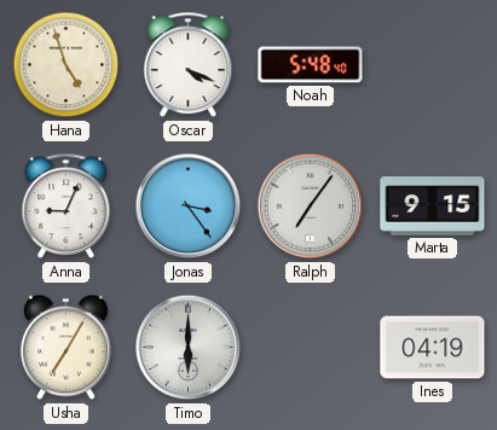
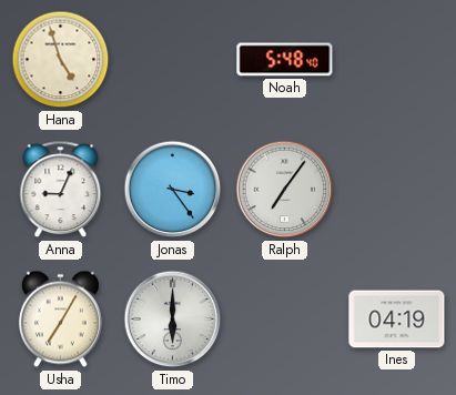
Oscar: 4:19 -> none
Marta: 9:15 -> none
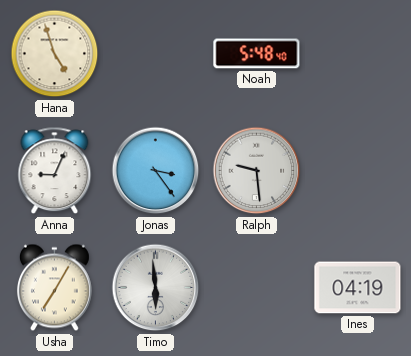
Ralph: 7:06 -> 9:29
Timo: 6:00 -> 5:59
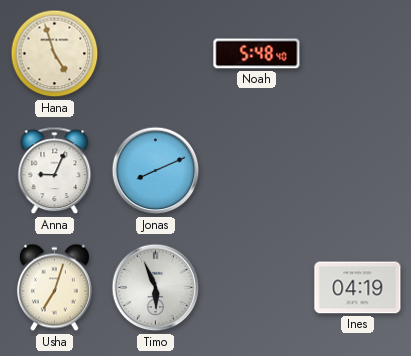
Jonas: 3:24 -> 8:11
Ralph: 9:29 -> none
Usha: 7:05 -> 7:03
Timo: 5:59 -> 5:56
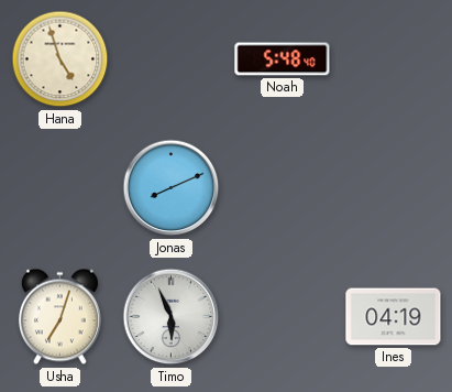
Anna: 9:04 -> none
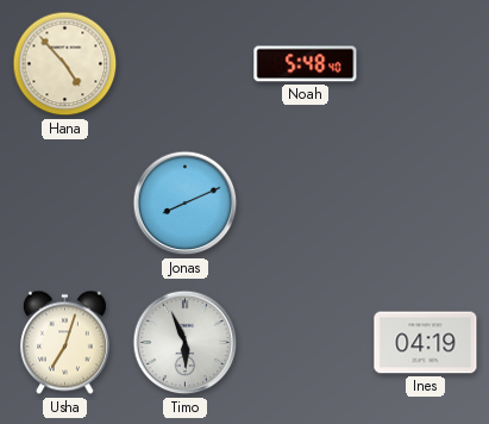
Hana: 4:57 -> 4:53
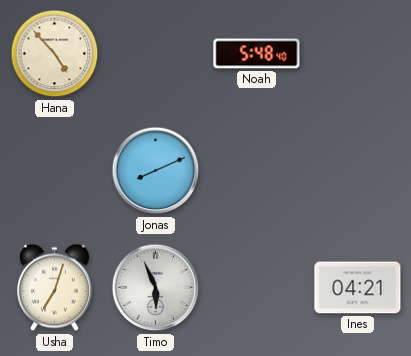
Ines: 04:19 -> 04:21
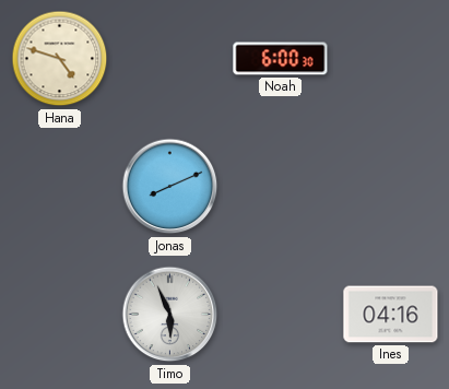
Hana: 4:53 -> 4:48
Noah: 5:48 -> 6:00
Usha: 7:03 -> none
Ines: 04:21 -> 04:16
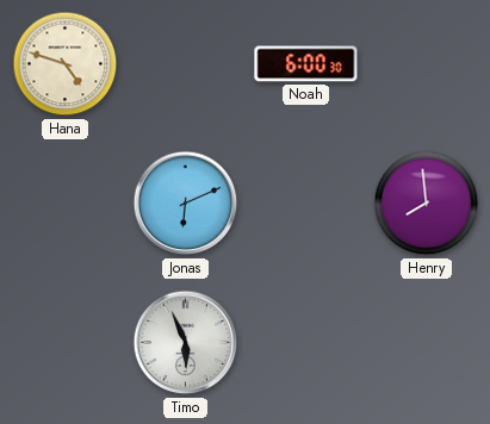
Jonas: 8:11 -> 6:11
Henry: none -> 7:59
Ines: 04:16 -> none
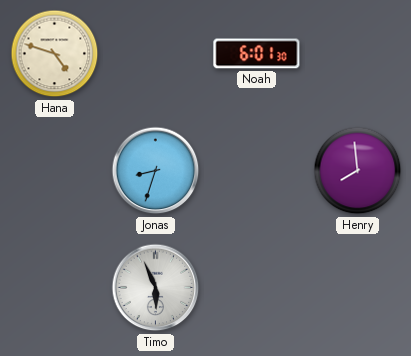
Noah: 6:00 -> 6:01
Jonas: 6:11 -> 8:33
